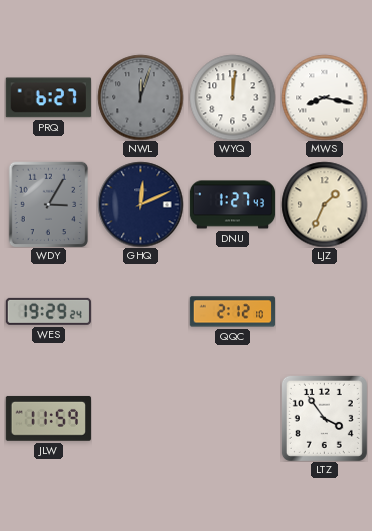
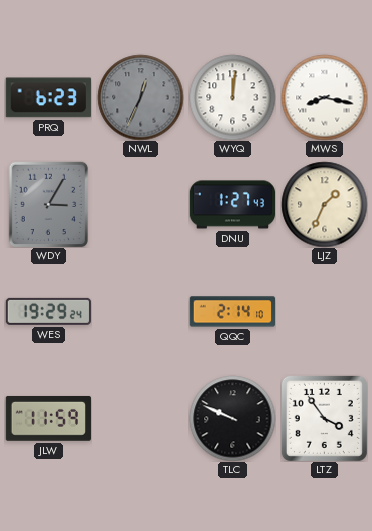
PRQ: 6:27 -> 6:23
NWL: 12:03 -> 12:34
GHQ: 12:11 -> none
QQC: 2:12 -> 2:14
TLC: none -> 9:49
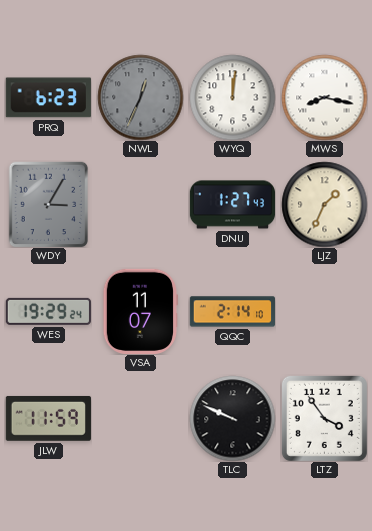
VSA: none -> 11:07
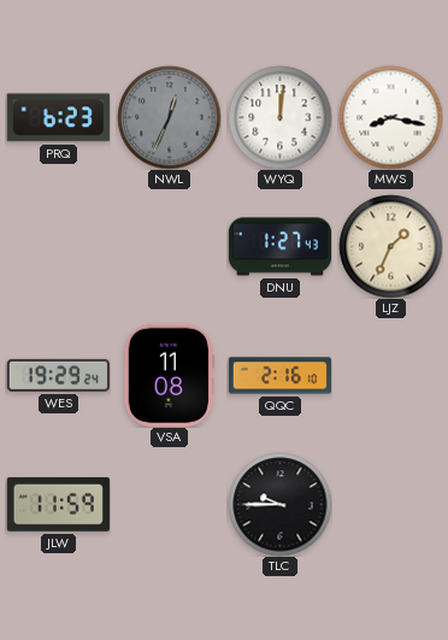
WDY: 3:05 -> none
VSA: 11:07 -> 11:08
QQC: 2:14 -> 2:16
TLC: 9:49 -> 9:45
LTZ: 3:54 -> none
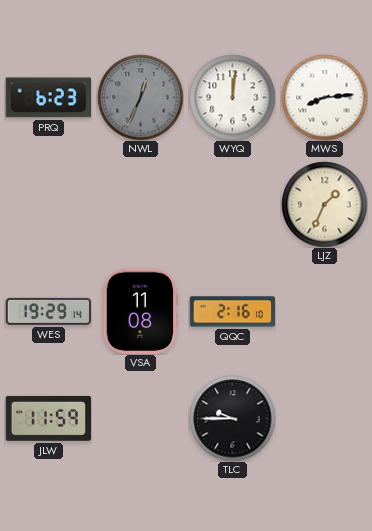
MWS: 8:17 -> 8:14
DNU: 1:27 -> none
WES: 19:29:24 -> 19:29:14
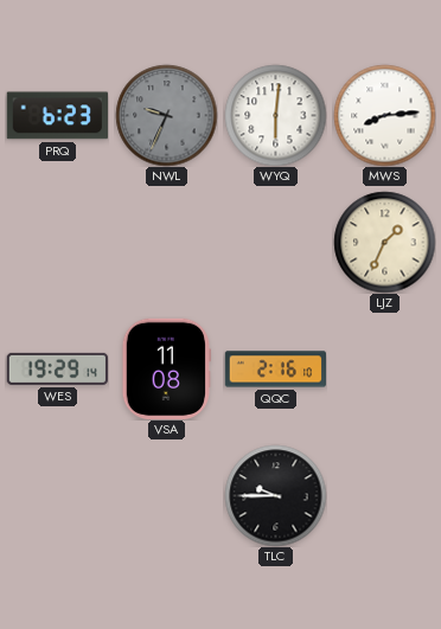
NWL: 12:34 -> 9:34
WYQ: 12:01 -> 6:01
JLW: 11:59 -> none
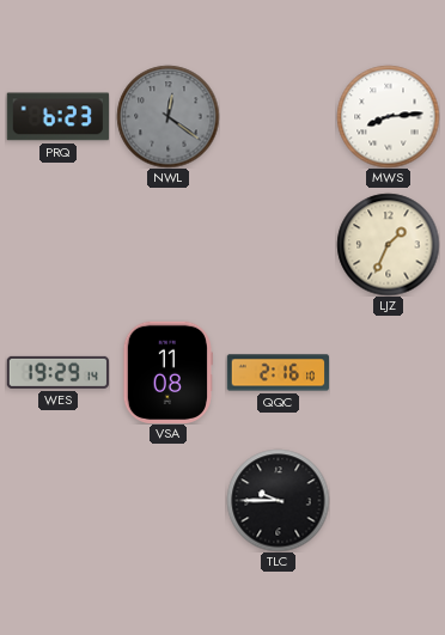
NWL: 9:34 -> 12:21
WYQ: 6:01 -> none
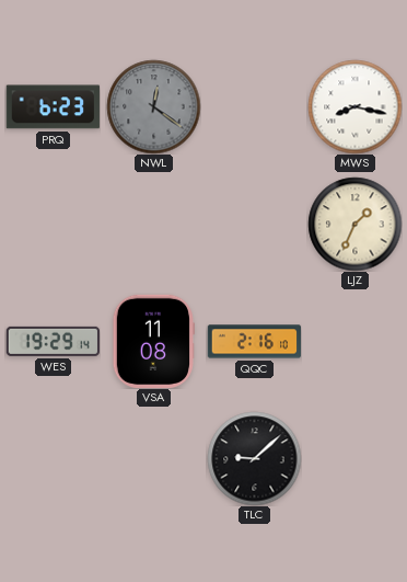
MWS: 8:14 -> 8:17
TLC: 9:45 -> 9:08
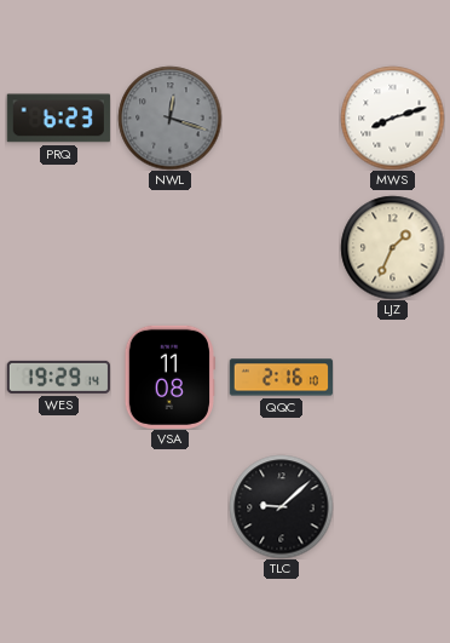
NWL: 12:21 -> 12:18
MWS: 8:17 -> 8:12
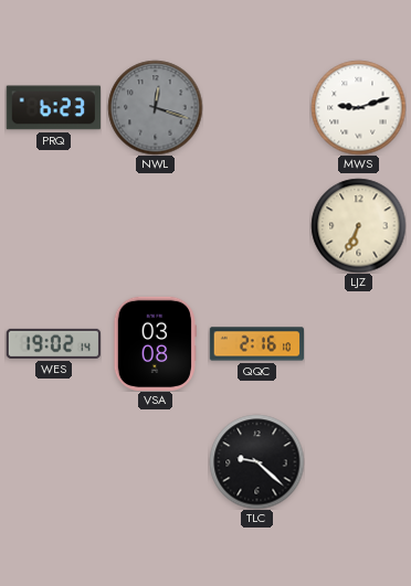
MWS: 8:12 -> 9:12
LJZ: 1:34 -> 6:34
WES: 19:29 -> 19:02
VSA: 11:08 -> 03:08
TLC: 9:08 -> 9:22
